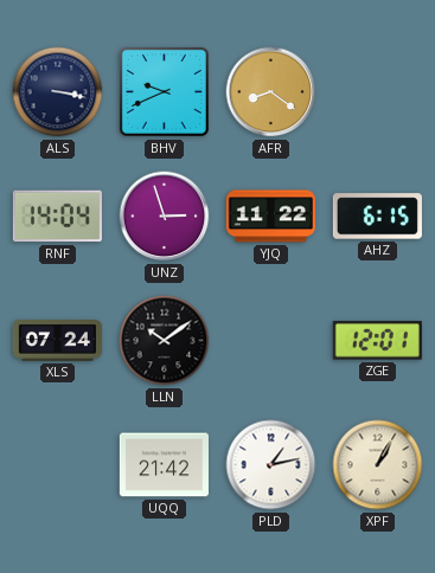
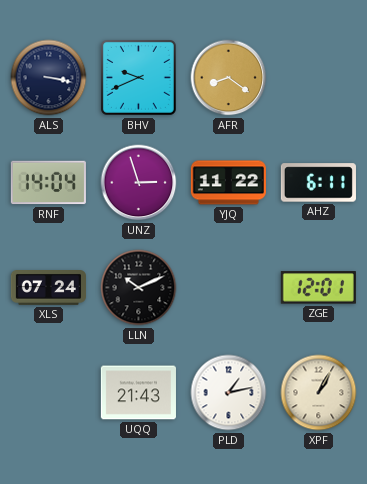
AHZ: 6:15 -> 6:11
LLN: 10:09 -> 10:11
UQQ: 21:42 -> 21:43
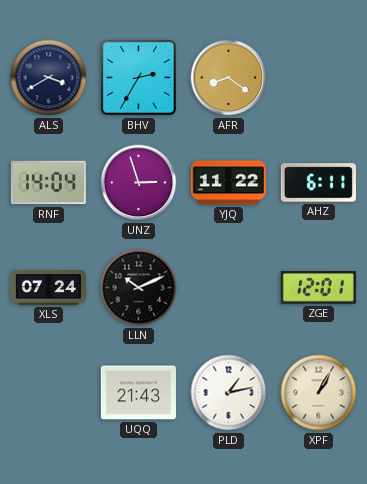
ALS: 3:17 -> 3:40
BHV: 9:41 -> 2:35
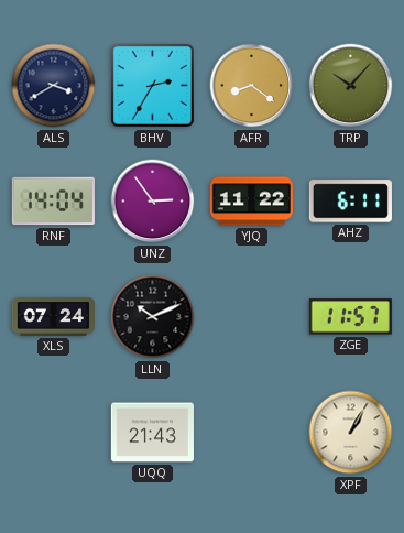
TRP: none -> 10:07
UNZ: 2:57 -> 2:54
ZGE: 12:01 -> 11:57
PLD: 1:13 -> none
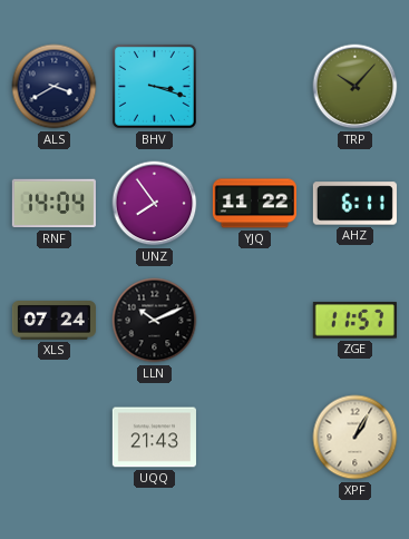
BHV: 2:35 -> 3:18
AFR: 8:21 -> none
UNZ: 2:54 -> 7:54
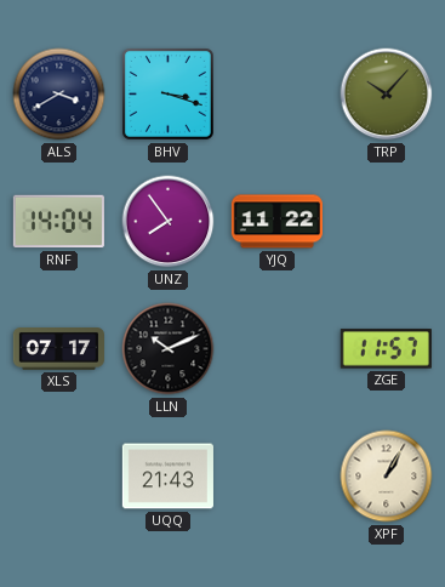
AHZ: 6:11 -> none
XLS: 07:24 -> 07:17
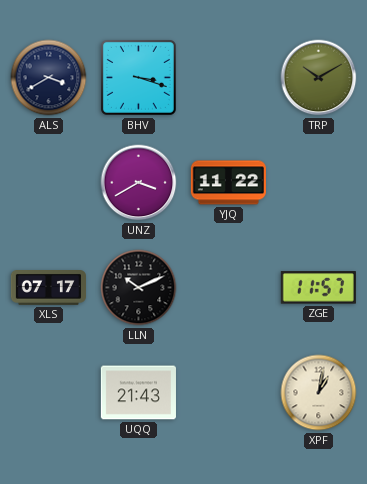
TRP: 10:07 -> 10:10
RNF: 14:04 -> none
UNZ: 7:54 -> 3:40
XPF: 1:05 -> 1:02
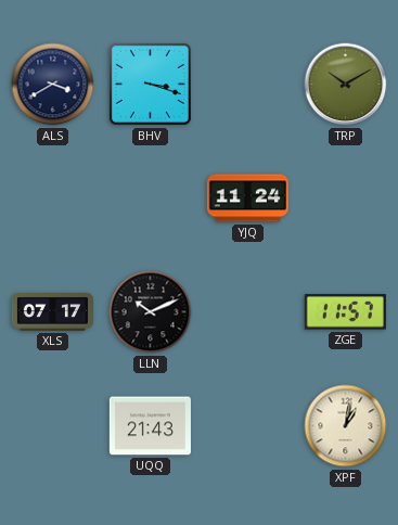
UNZ: 3:40 -> none
YJQ: 11:22 -> 11:24
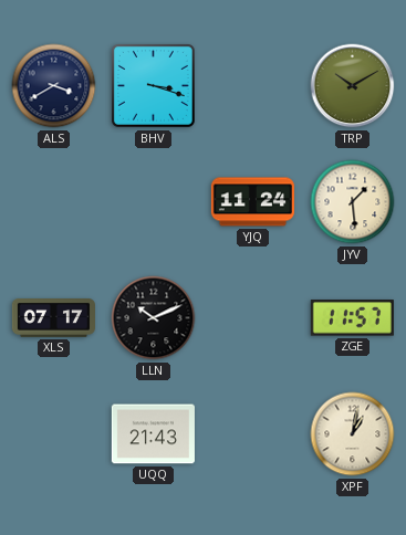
JYV: none -> 1:29
